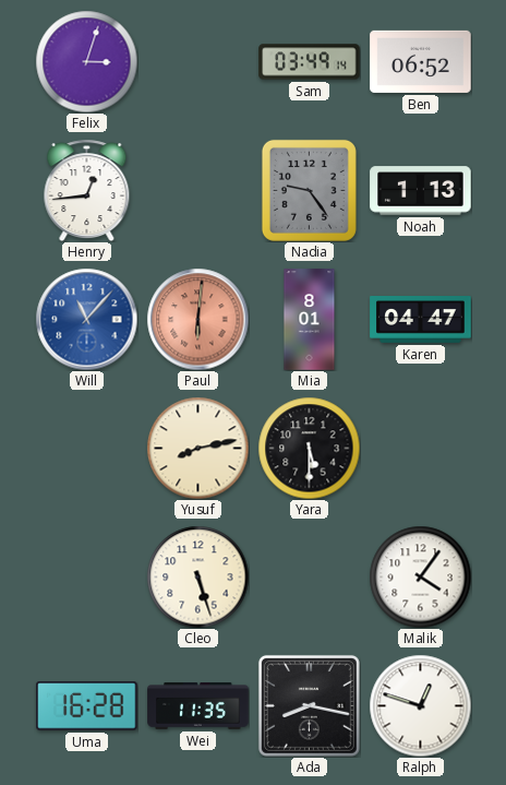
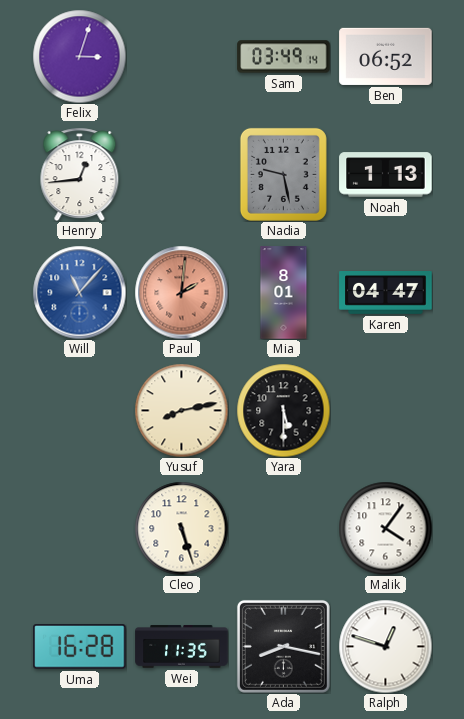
Nadia: 9:24 -> 9:28
Paul: 6:01 -> 2:01
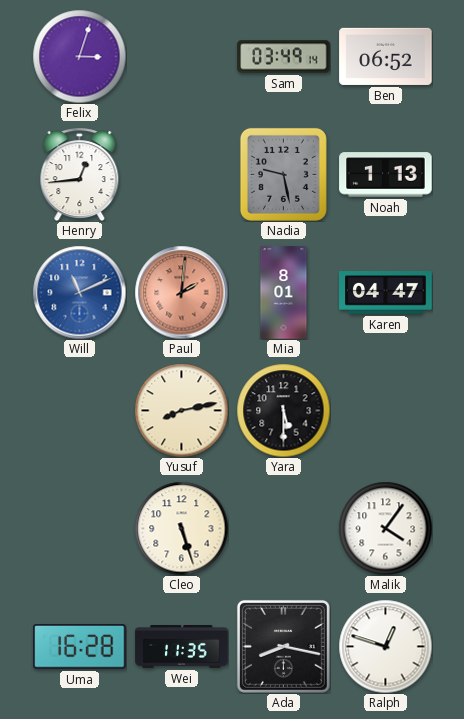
Will: 11:07 -> 11:11
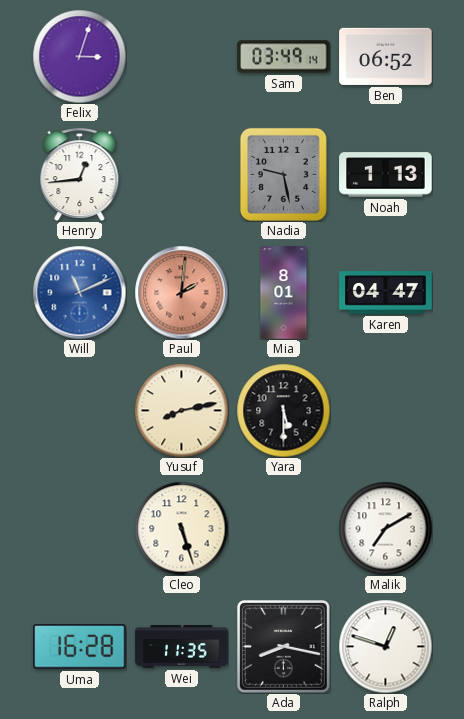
Malik: 4:06 -> 7:10
